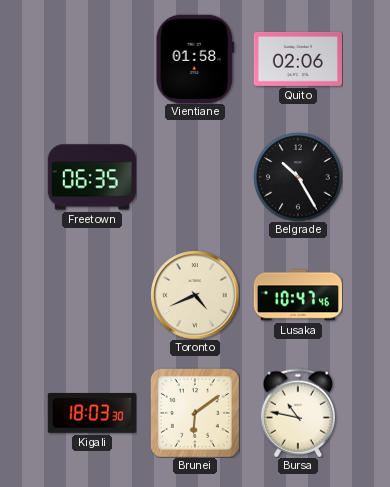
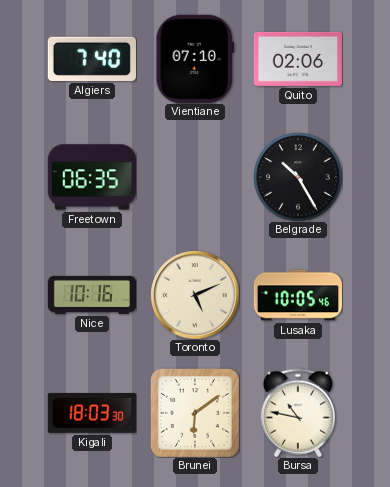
Algiers: none -> 7:40
Vientiane: 01:58 -> 07:10
Nice: none -> 10:16
Toronto: 4:41 -> 5:11
Lusaka: 10:47 -> 10:05
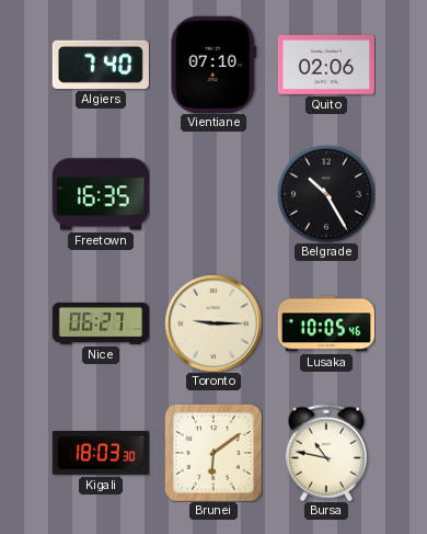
Freetown: 06:35 -> 16:35
Nice: 10:16 -> 06:27
Toronto: 5:11 -> 9:15
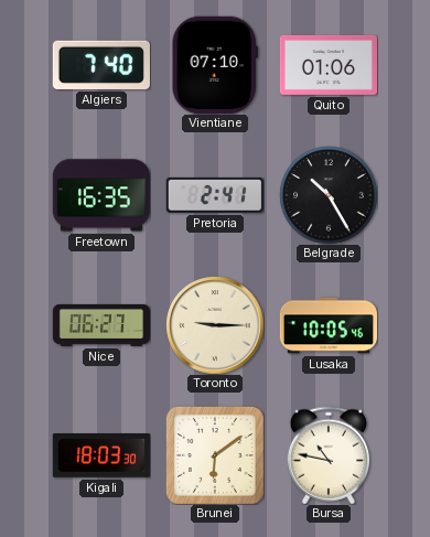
Quito: 02:06 -> 01:06
Pretoria: none -> 2:41
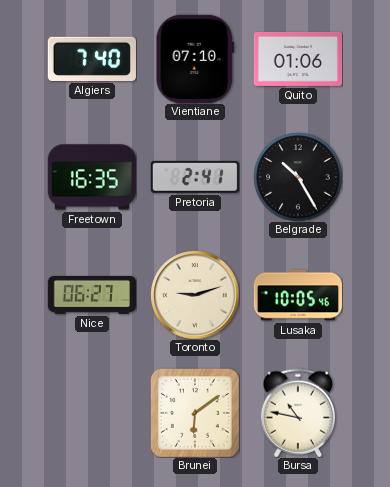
Toronto: 9:15 -> 9:12
Kigali: 18:03 -> none
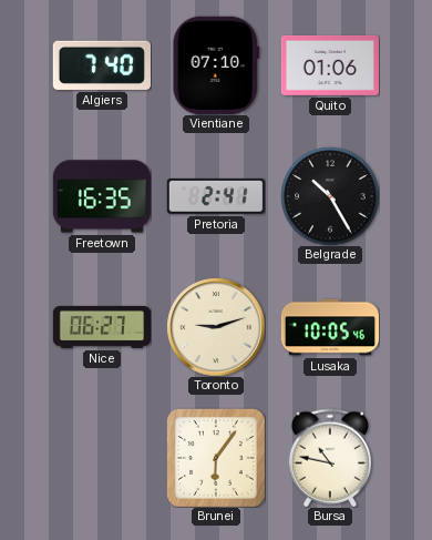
Brunei: 6:09 -> 6:06
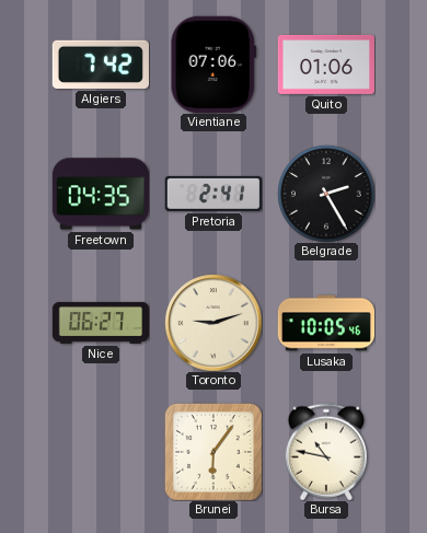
Algiers: 7:40 -> 7:42
Vientiane: 07:10 -> 07:06
Freetown: 16:35 -> 04:35
Belgrade: 10:25 -> 2:25
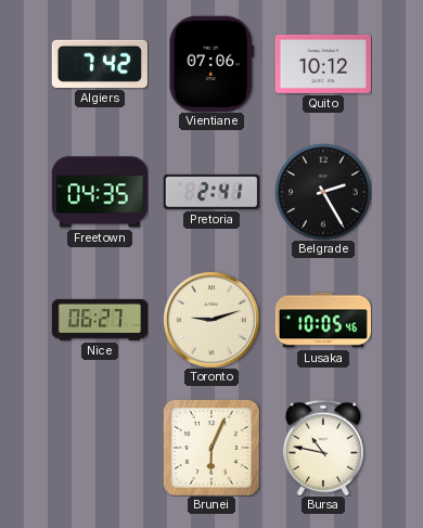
Quito: 01:06 -> 10:12
Brunei: 6:06 -> 6:04
